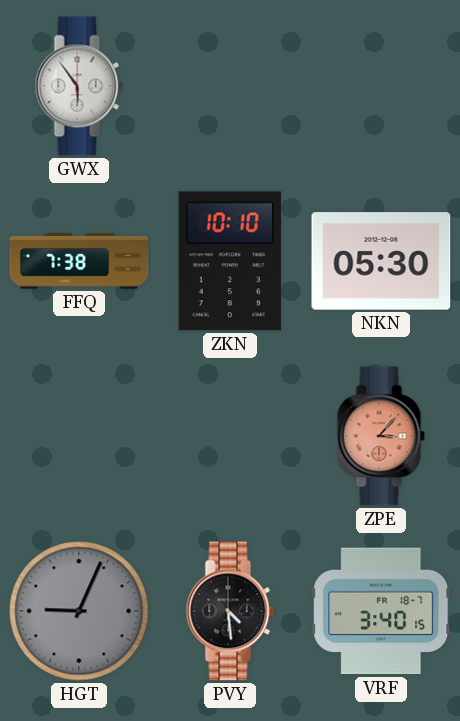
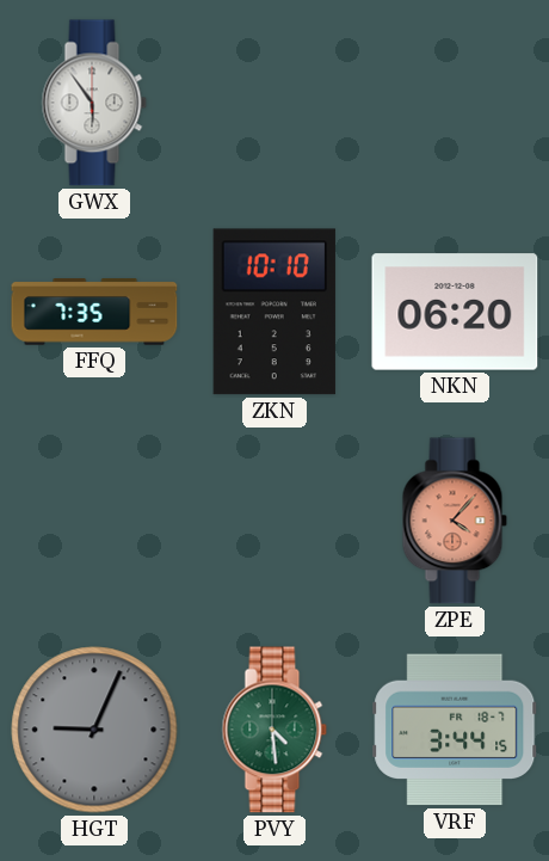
FFQ: 7:38 -> 7:35
NKN: 05:30 -> 06:20
ZPE: 3:07 -> 4:07
PVY dial: black -> green
VRF: 3:40 -> 3:44
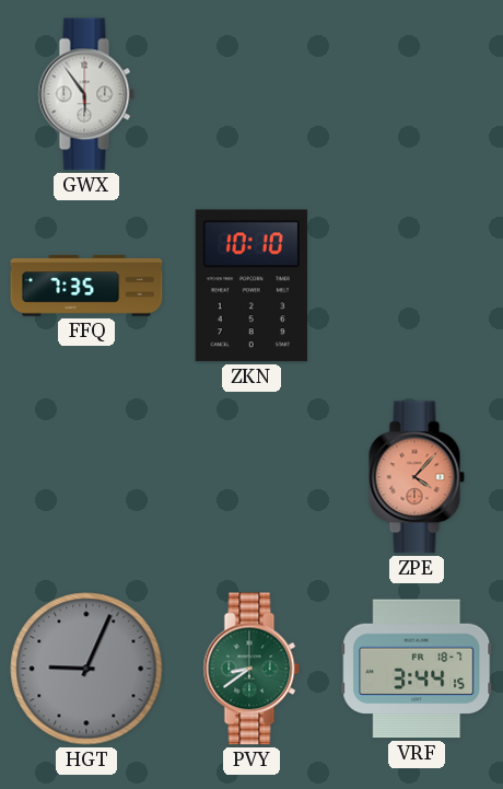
NKN: 06:20 -> none
PVY: 4:29 -> 8:39
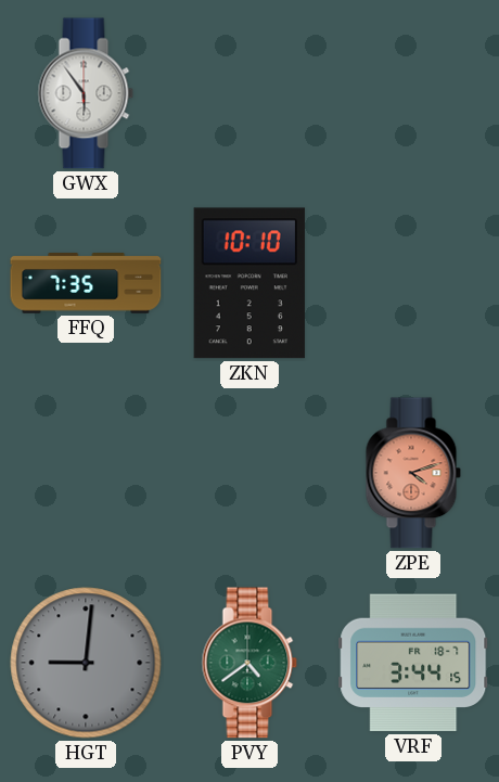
ZPE: 4:07 -> 4:12
HGT: 9:04 -> 9:01
PVY: 8:39 -> 4:39
